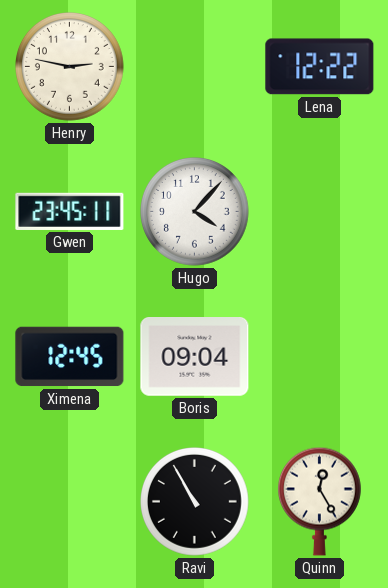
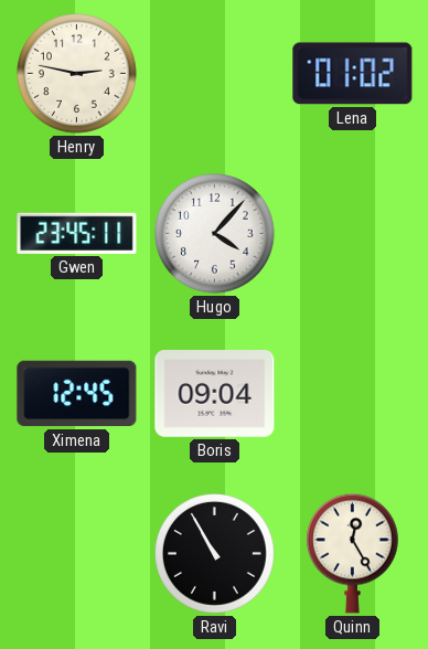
Lena: 12:22 -> 01:02
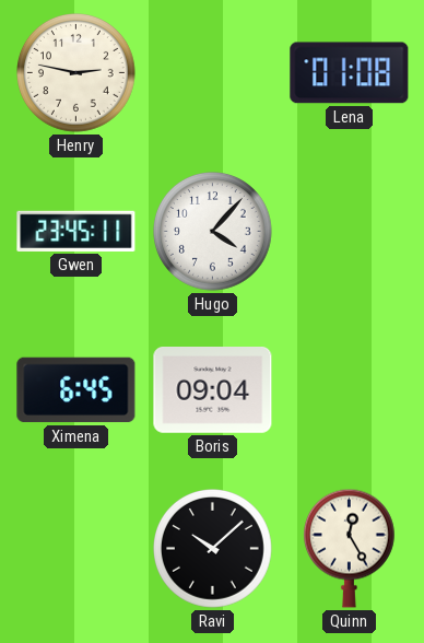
Lena: 01:02 -> 01:08
Ximena: 12:45 -> 6:45
Ravi: 10:55 -> 10:08
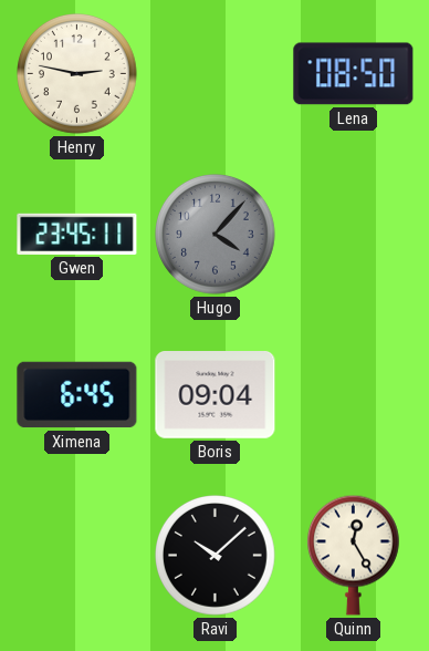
Lena: 01:08 -> 08:50
Hugo dial: white -> grey
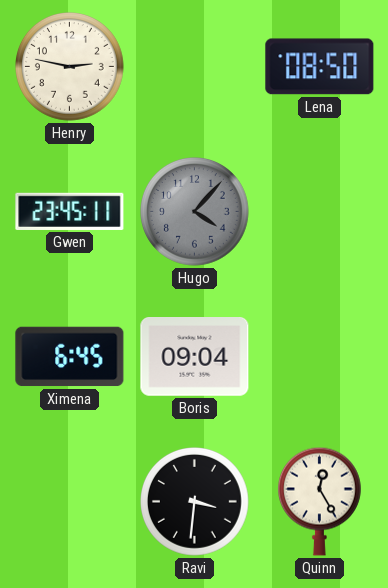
Ravi: 10:08 -> 3:31
